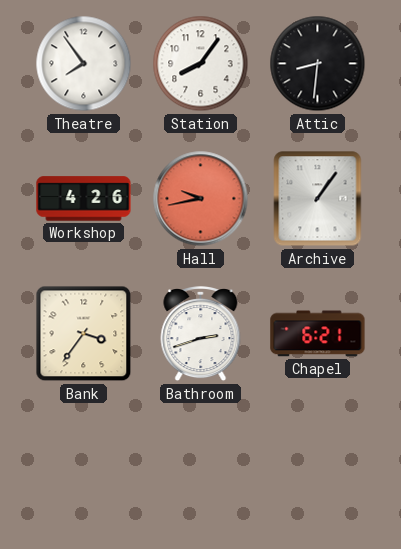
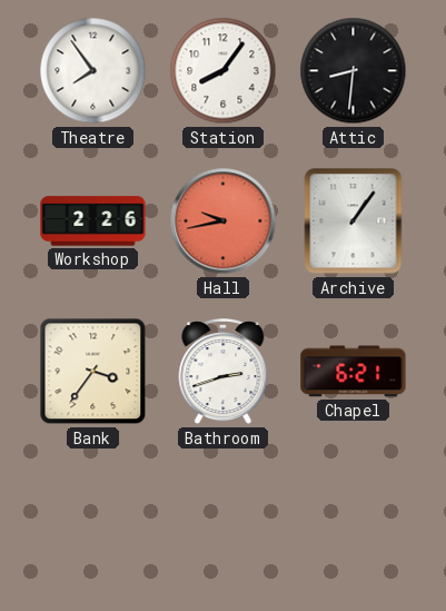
Workshop: 4:26 -> 2:26
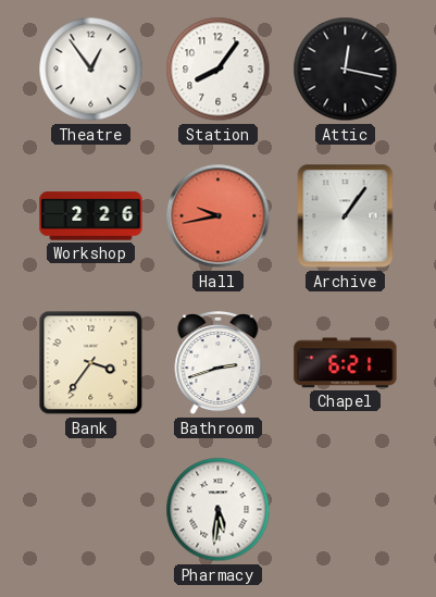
Theatre: 7:54 -> 12:54
Attic: 8:31 -> 12:17
Pharmacy: none -> 5:31
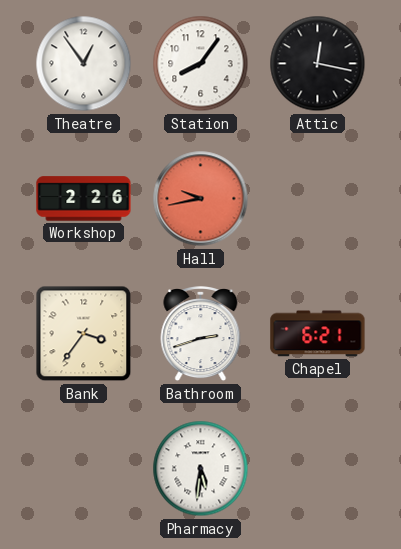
Archive: 1:06 -> none
